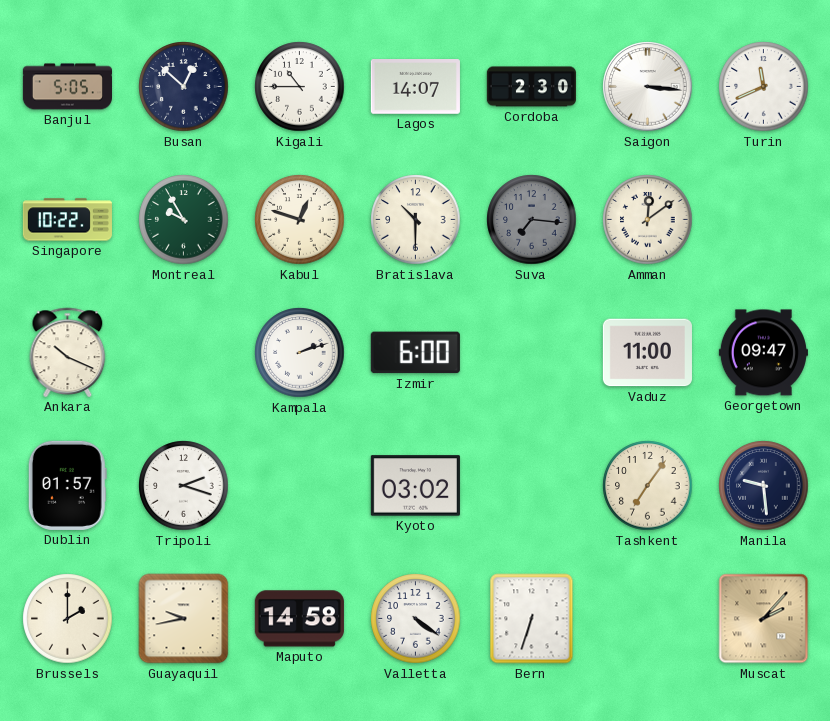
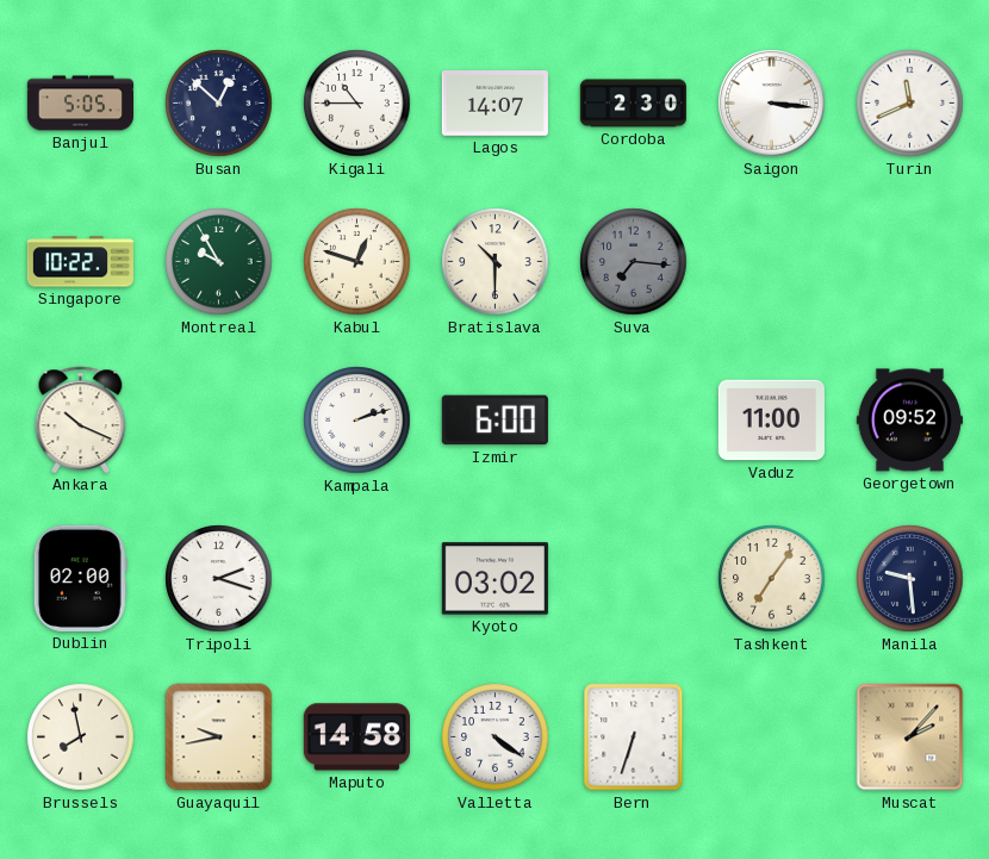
Amman: 12:09 -> none
Georgetown: 09:47 -> 09:52
Dublin: 01:57 -> 02:00
Brussels: 2:00 -> 7:58
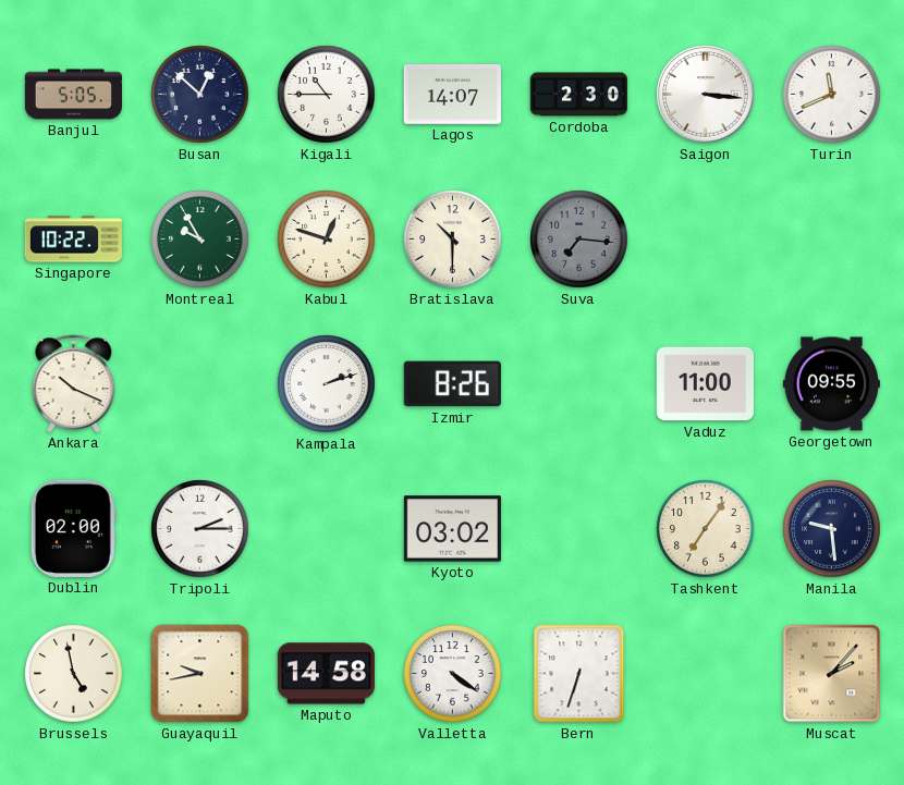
Izmir: 6:00 -> 8:26
Georgetown: 09:52 -> 09:55
Tripoli: 2:18 -> 2:15
Brussels: 7:58 -> 4:58
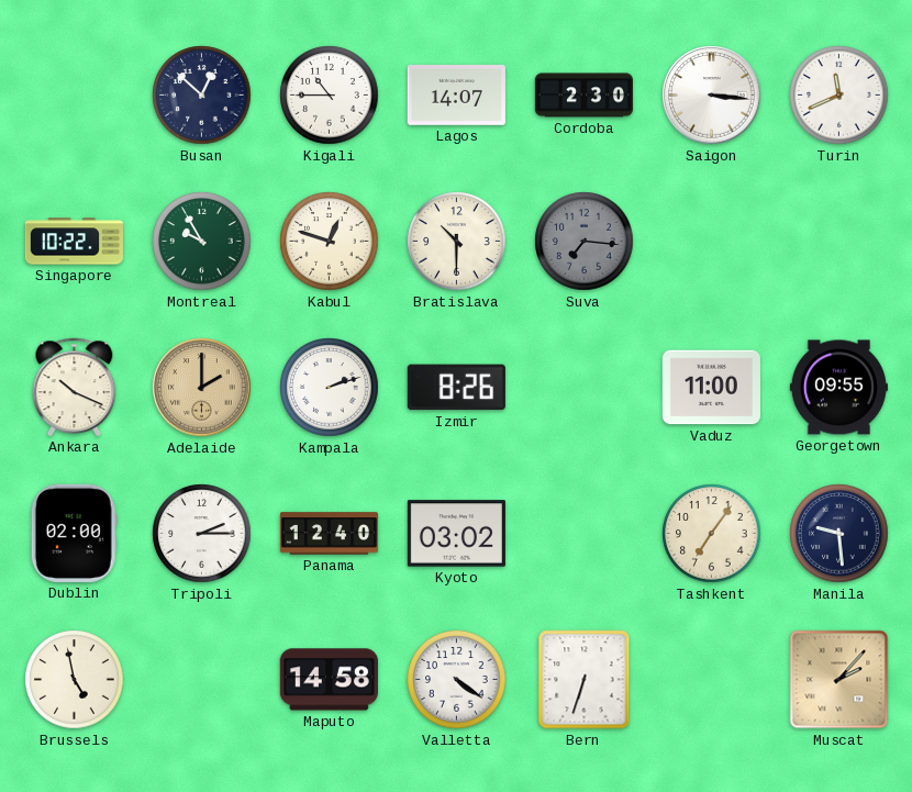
Banjul: 5:05 -> none
Adelaide: none -> 2:00
Panama: none -> 12:40
Guayaquil: 9:43 -> none
